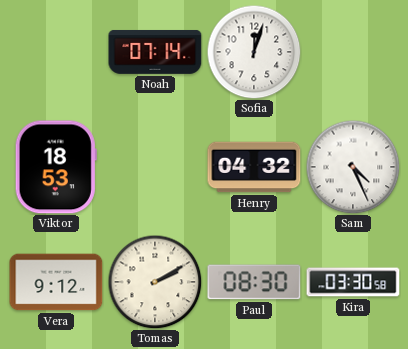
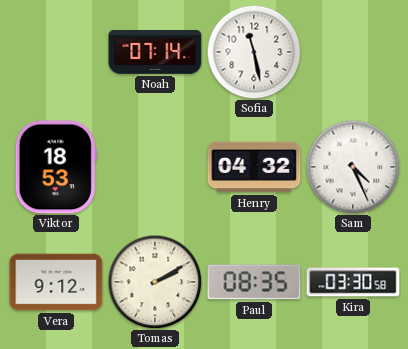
Sofia: 12:03 -> 11:28
Paul: 08:30 -> 08:35
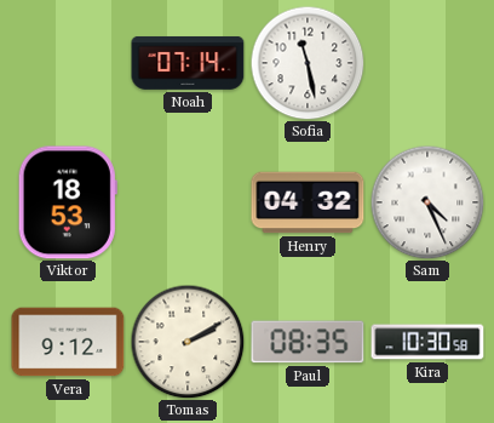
Kira: 03:30 -> 10:30
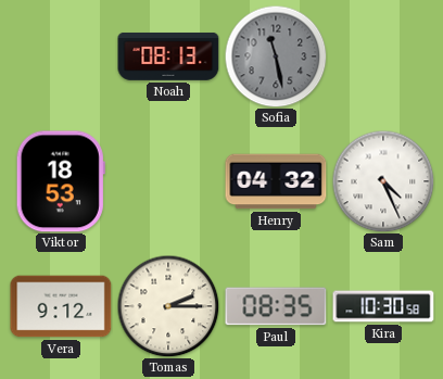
Noah: 07:14 -> 08:13
Sofia dial: white -> grey
Tomas: 2:10 -> 2:15
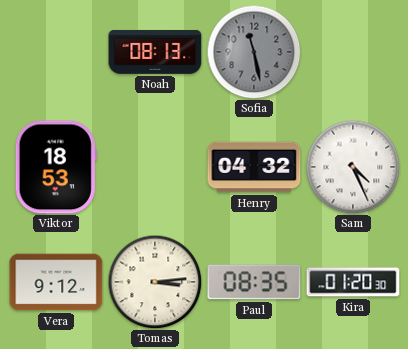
Tomas: 2:15 -> 3:14
Kira: 10:30 -> 01:20
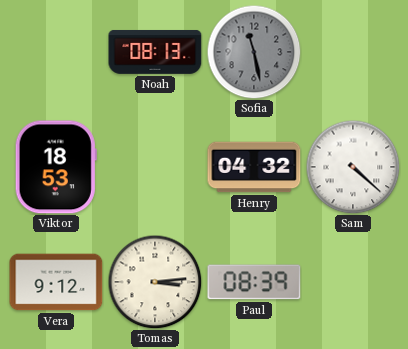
Sam: 4:26 -> 4:22
Paul: 08:35 -> 08:39
Kira: 01:20 -> none
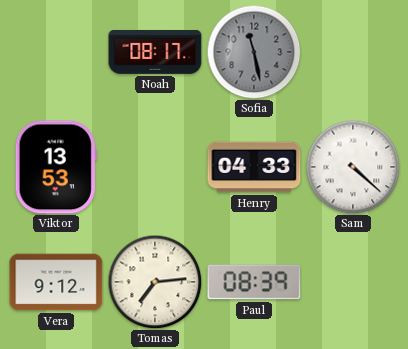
Noah: 08:13 -> 08:17
Viktor: 18:53 -> 13:53
Henry: 04:32 -> 04:33
Tomas: 3:14 -> 7:14
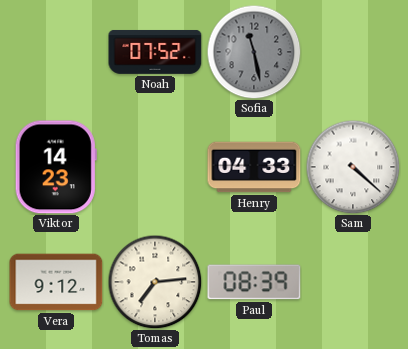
Noah: 08:17 -> 07:52
Viktor: 13:53 -> 14:23
